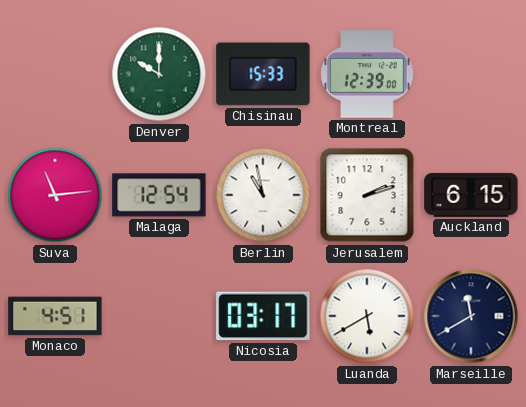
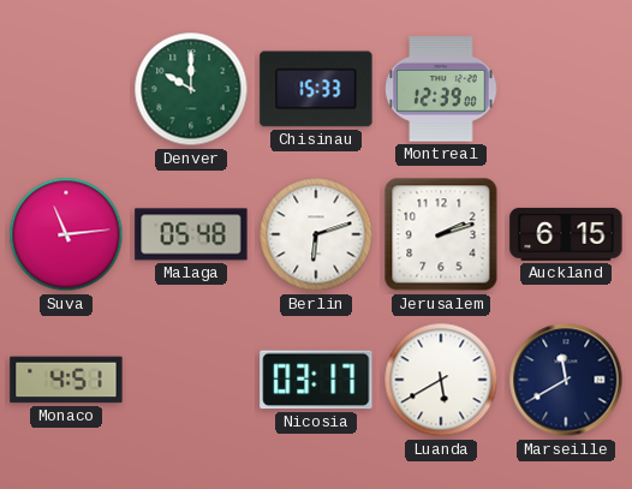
Malaga: 12:54 -> 05:48
Berlin: 10:58 -> 6:12
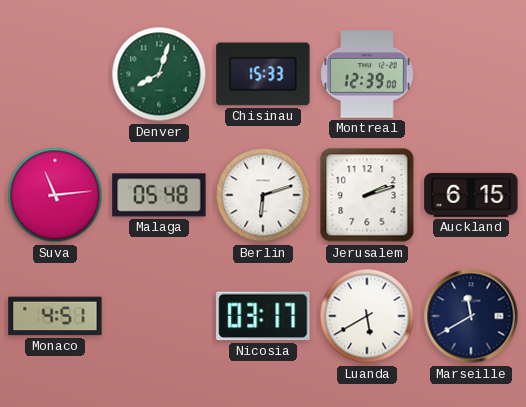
Denver: 10:00 -> 8:03
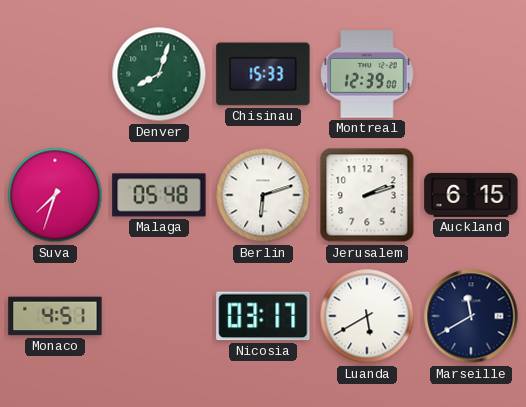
Suva: 11:14 -> 7:33
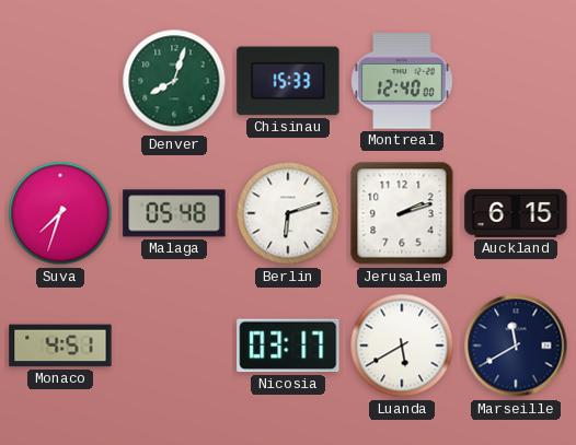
Montreal: 12:39 -> 12:40
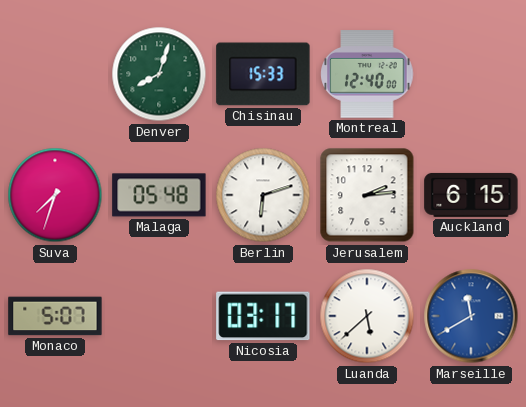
Jerusalem: 2:12 -> 2:14
Monaco: 4:51 -> 5:07
Luanda: 5:40 -> 5:38
Marseille dial: navy -> blue
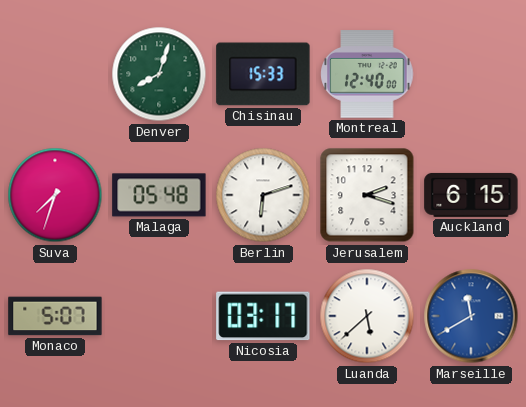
Jerusalem: 2:14 -> 2:18
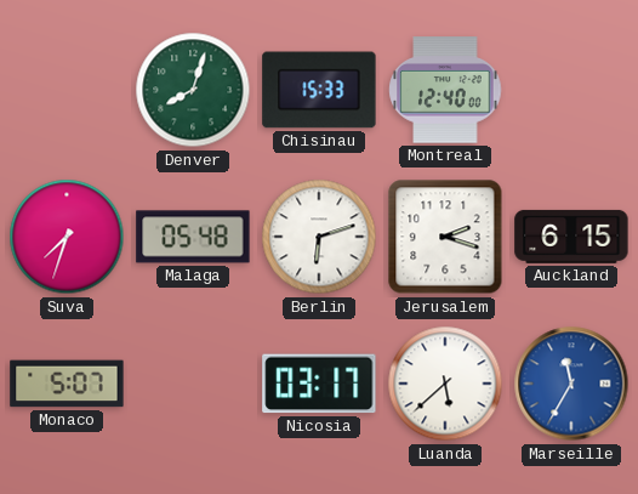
Marseille: 11:40 -> 11:35
